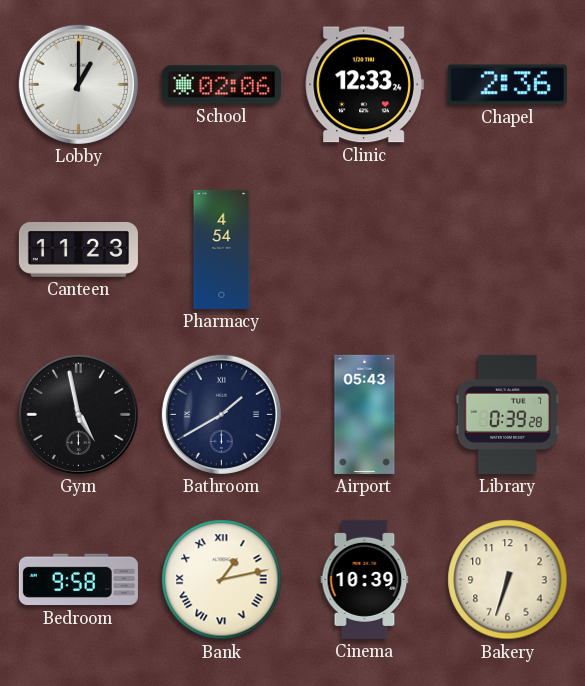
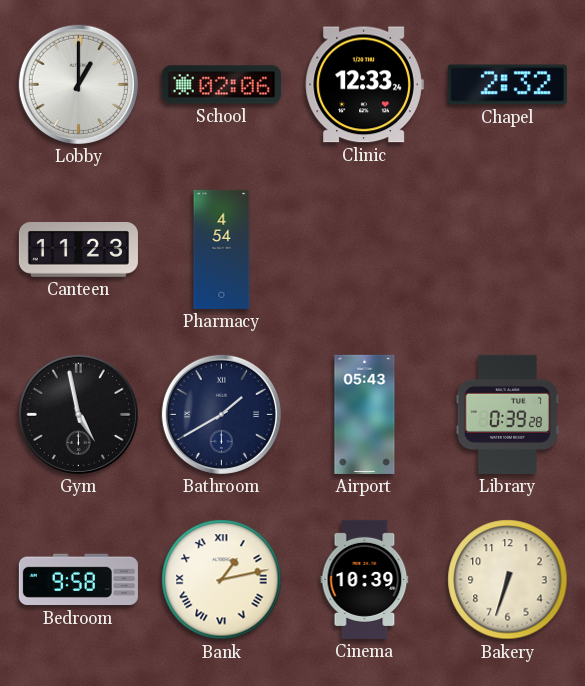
Chapel: 2:36 -> 2:32
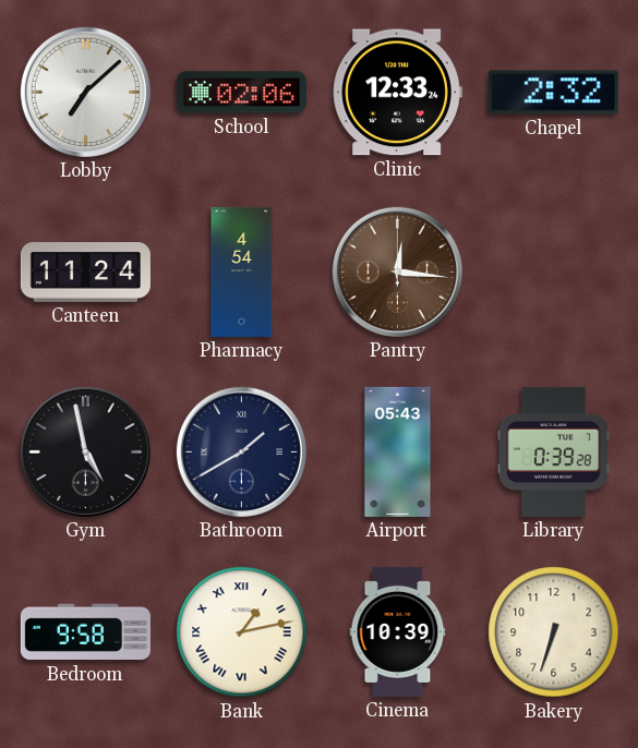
Lobby: 1:00 -> 7:08
Canteen: 11:23 -> 11:24
Pantry: none -> 12:16
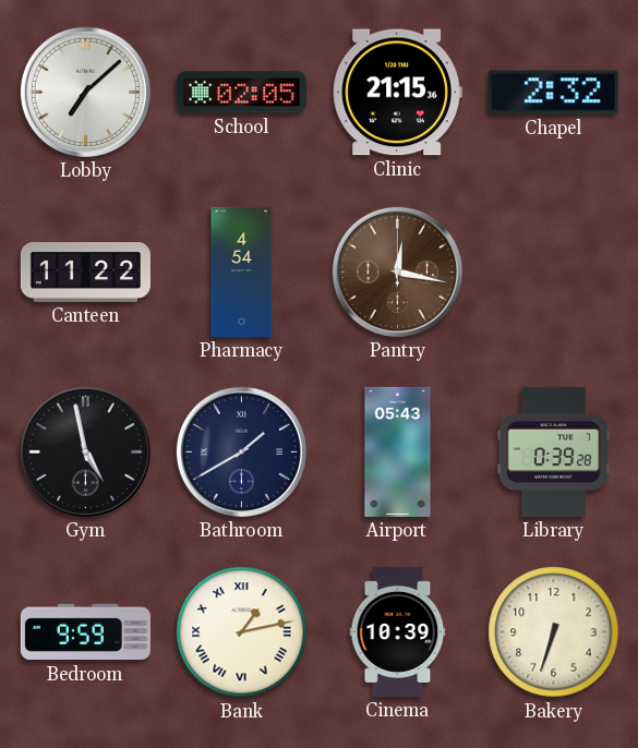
School: 02:06 -> 02:05
Clinic: 12:33 -> 21:15
Canteen: 11:24 -> 11:22
Pantry: 12:16 -> 12:17
Bedroom: 9:58 -> 9:59
